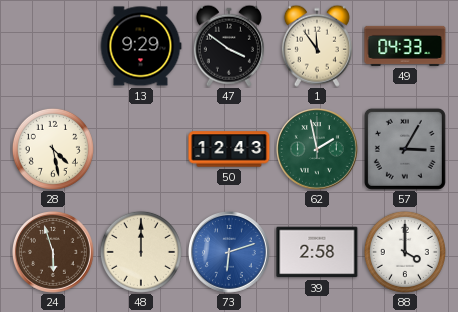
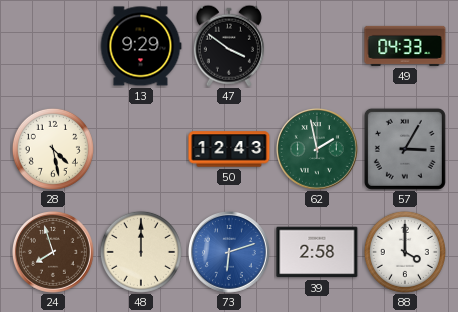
1: 11:54 -> none
24: 5:57 -> 7:57
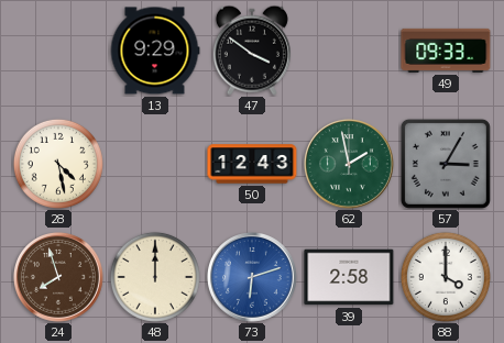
49: 04:33 -> 09:33
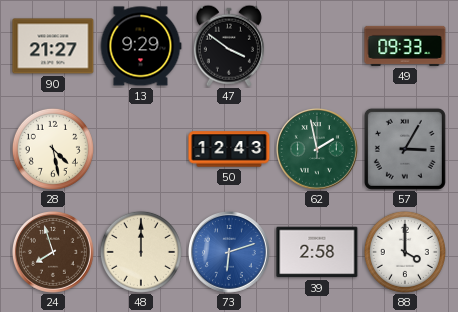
90: none -> 21:27
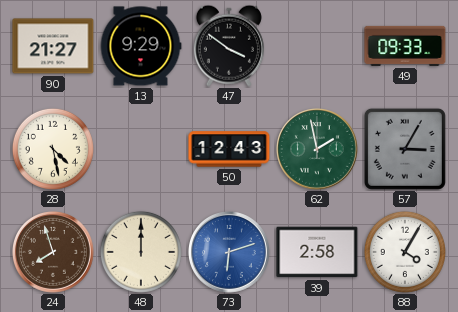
88: 4:00 -> 4:05
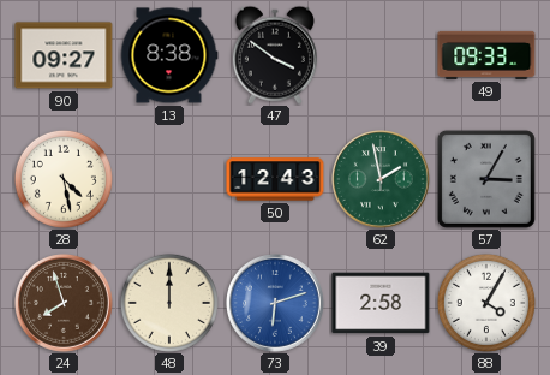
90: 21:27 -> 09:27
13: 9:29 -> 8:38
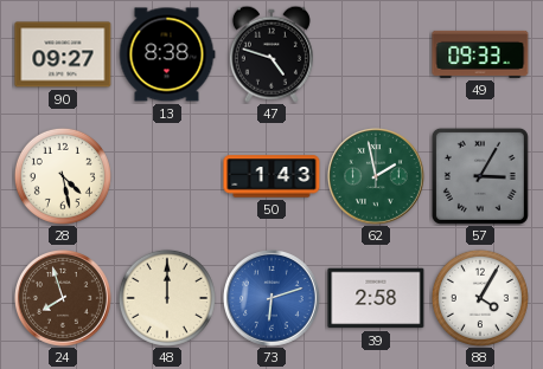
47: 3:51 -> 4:48
50: 12:43 -> 1:43
